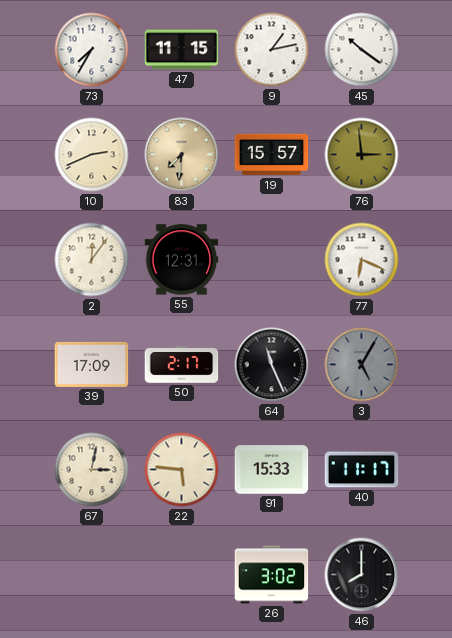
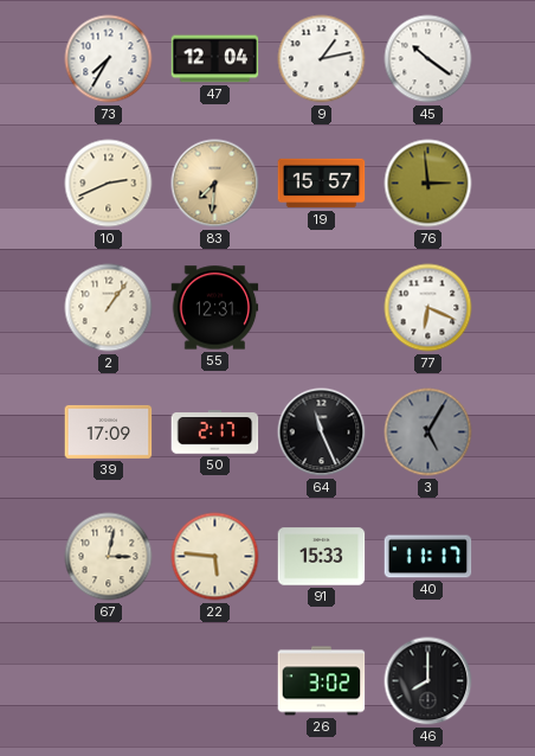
47: 11:15 -> 12:04
2: 12:06 -> 1:06
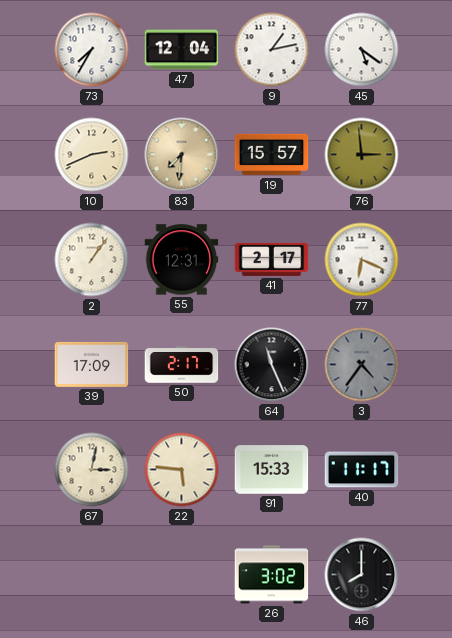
45: 10:21 -> 5:21
41: none -> 2:17
3: 5:05 -> 4:36
